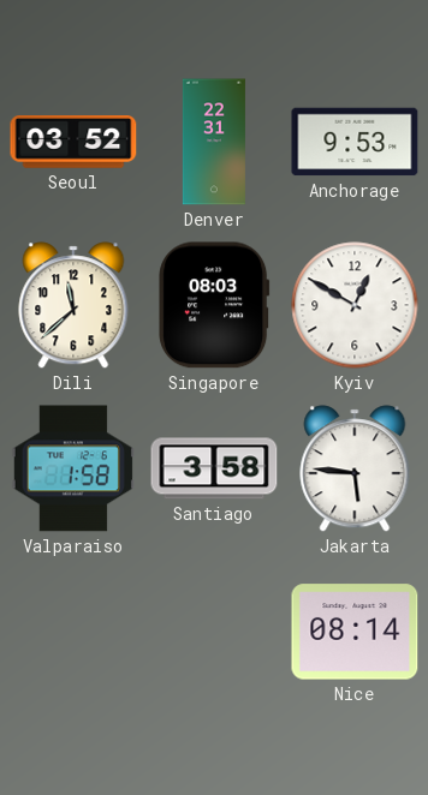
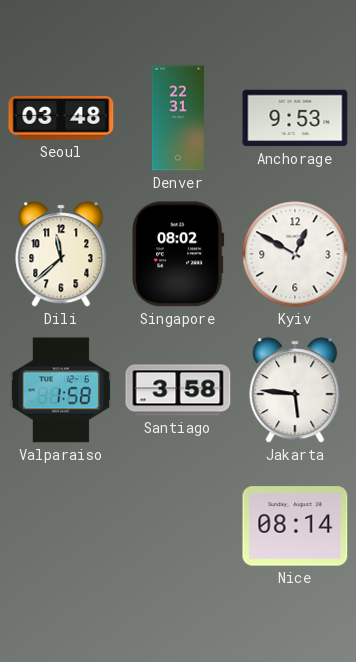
Seoul: 03:52 -> 03:48
Singapore: 08:03 -> 08:02
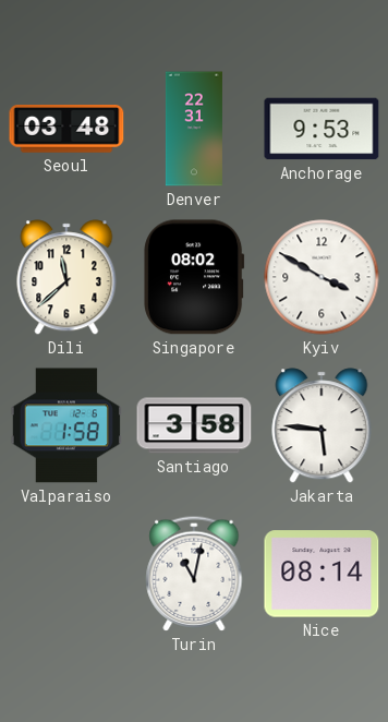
Kyiv: 12:50 -> 3:50
Turin: none -> 11:02
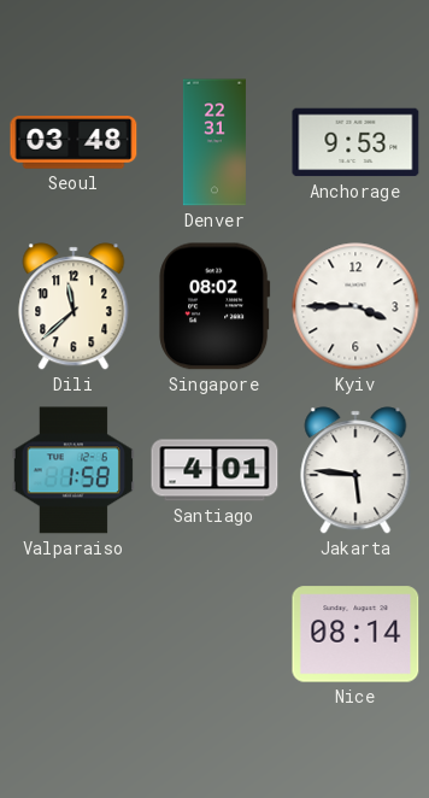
Kyiv: 3:50 -> 3:45
Santiago: 3:58 -> 4:01
Turin: 11:02 -> none
